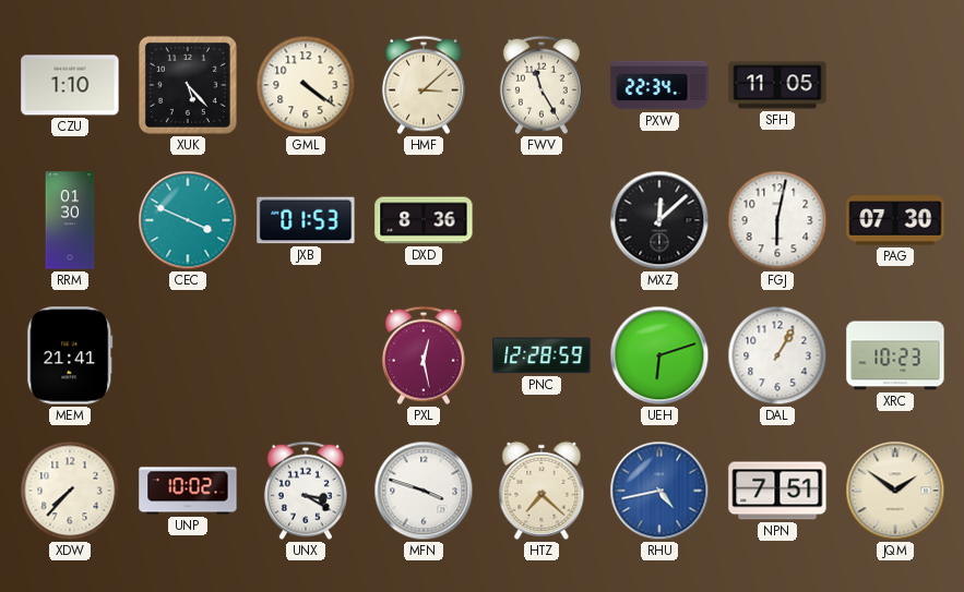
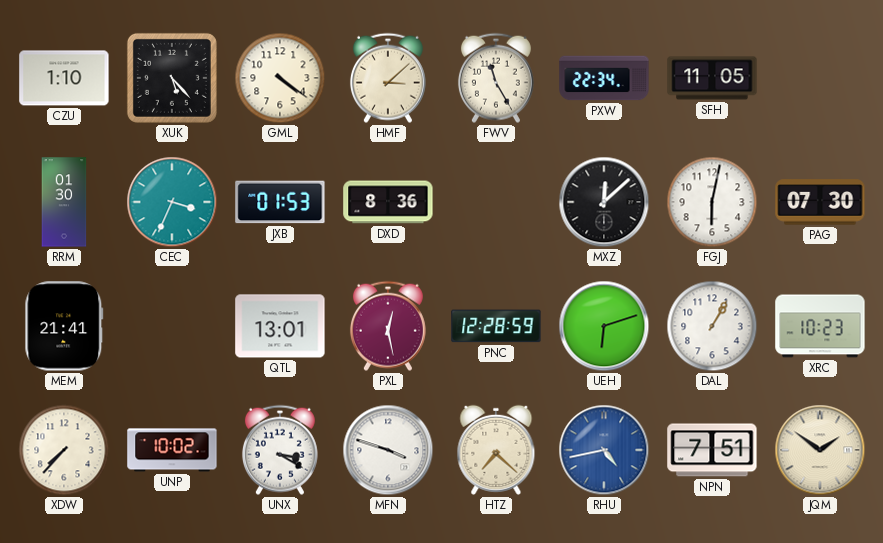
CEC: 3:49 -> 3:34
QTL: none -> 13:01
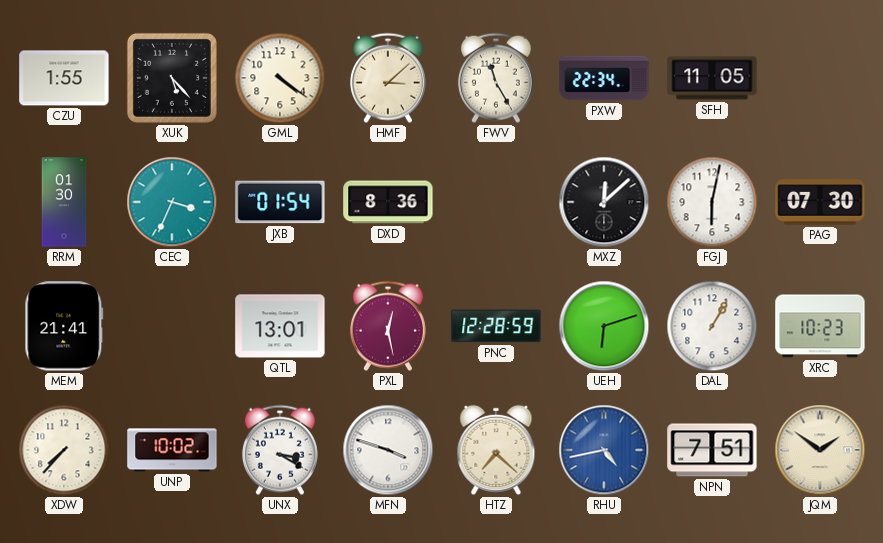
CZU: 1:10 -> 1:55
JXB: 01:53 -> 01:54
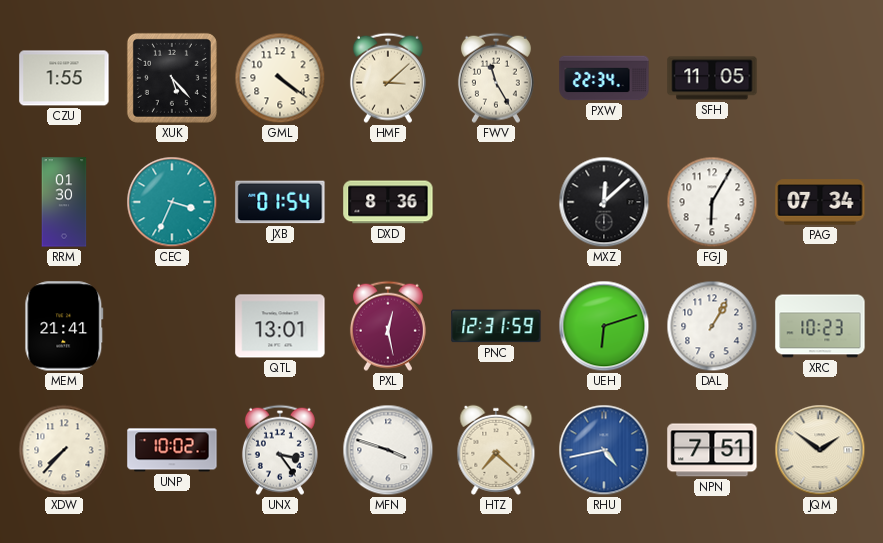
FGJ: 6:02 -> 6:05
PAG: 07:30 -> 07:34
PNC: 12:28 -> 12:31
UNX: 3:20 -> 3:24
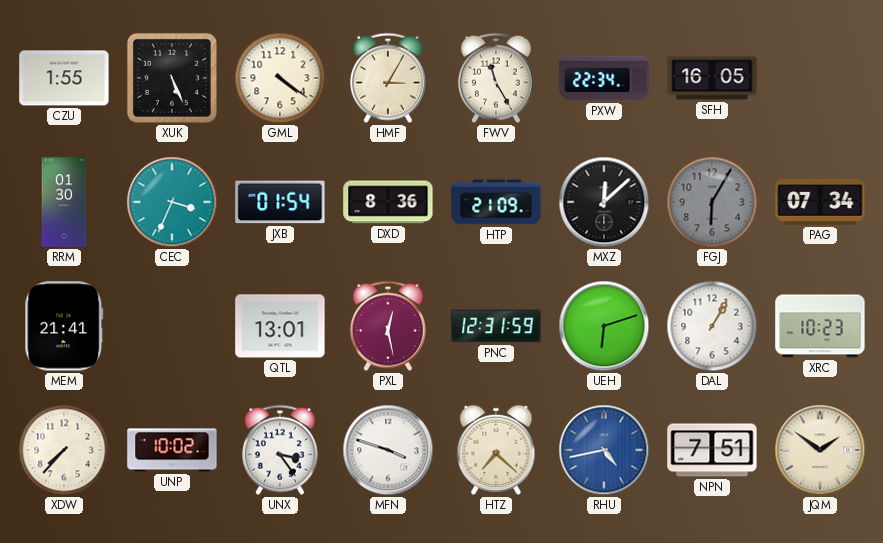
XUK: 5:23 -> 5:26
HMF: 3:08 -> 3:05
SFH: 11:05 -> 16:05
HTP: none -> 21:09
FGJ dial: white -> grey
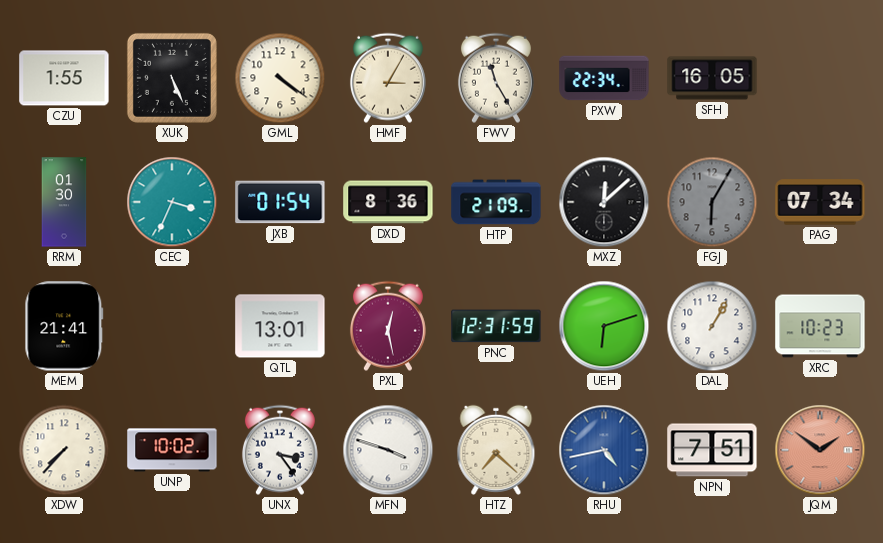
JQM dial: cream -> salmon
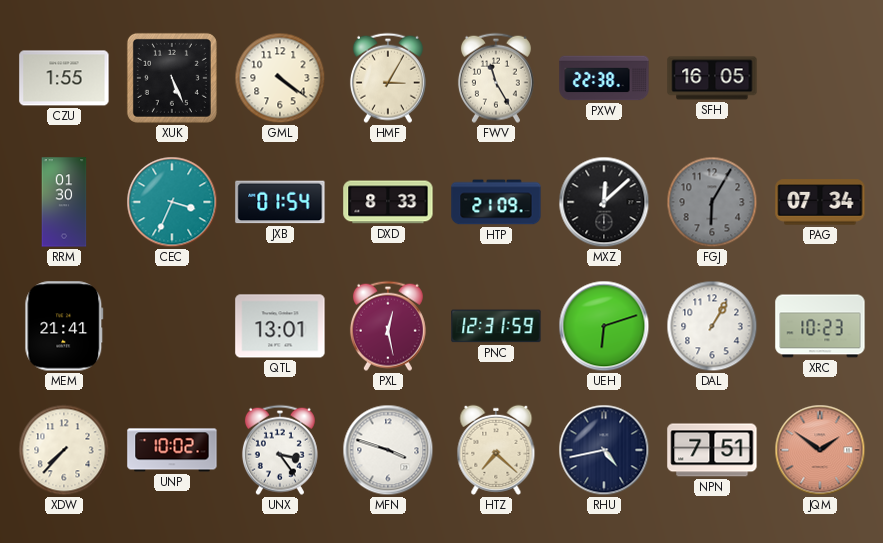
PXW: 22:34 -> 22:38
DXD: 8:36 -> 8:33
RHU dial: blue -> navy
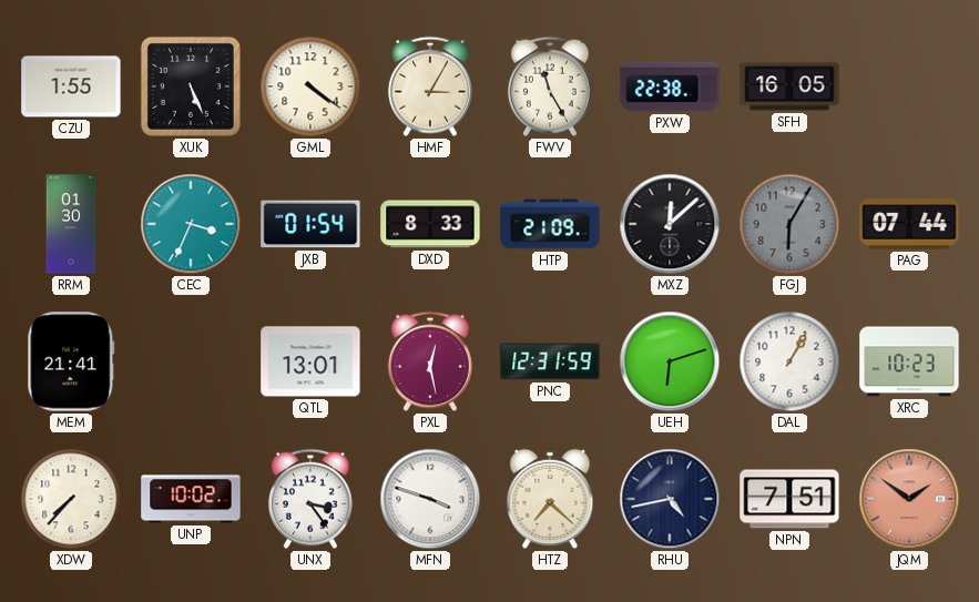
PAG: 07:34 -> 07:44
